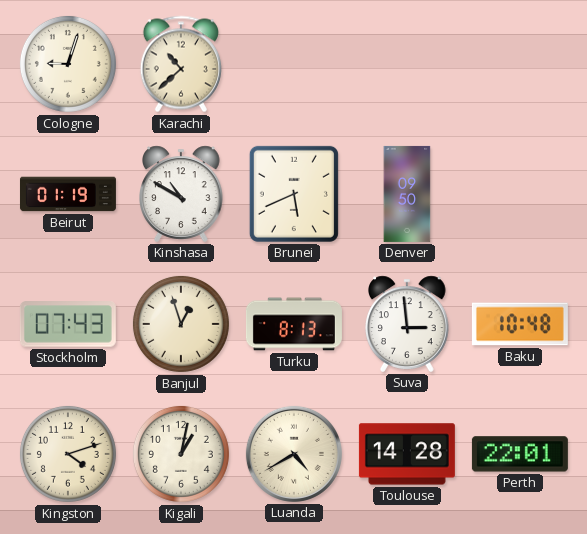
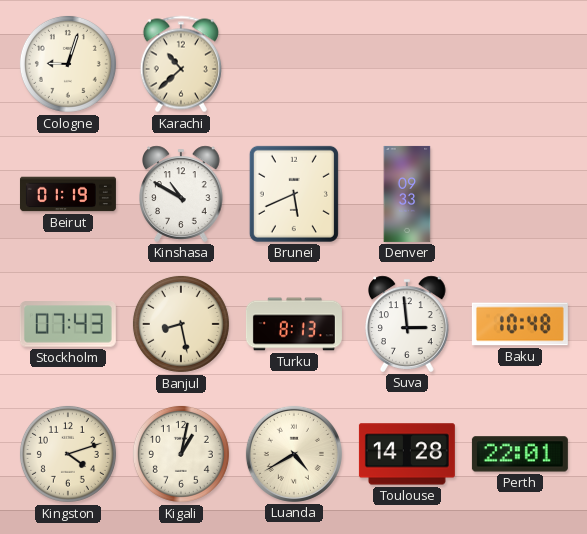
Denver: 09:50 -> 09:33
Banjul: 12:57 -> 8:28
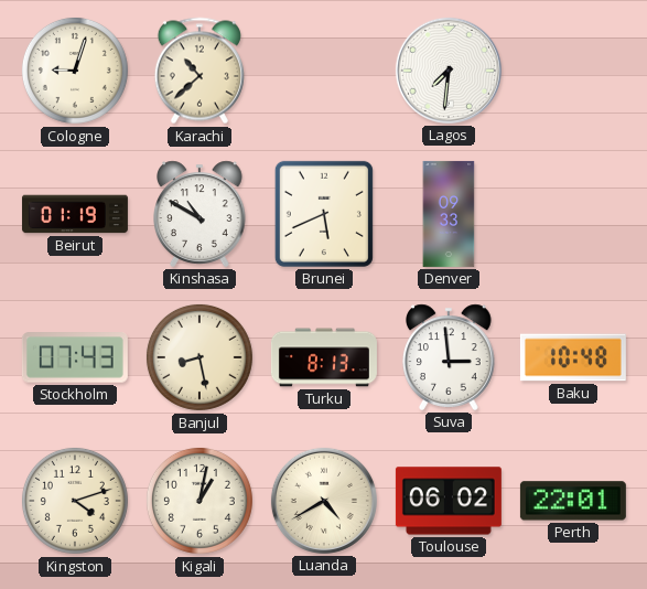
Lagos: none -> 7:31
Toulouse: 14:28 -> 06:02
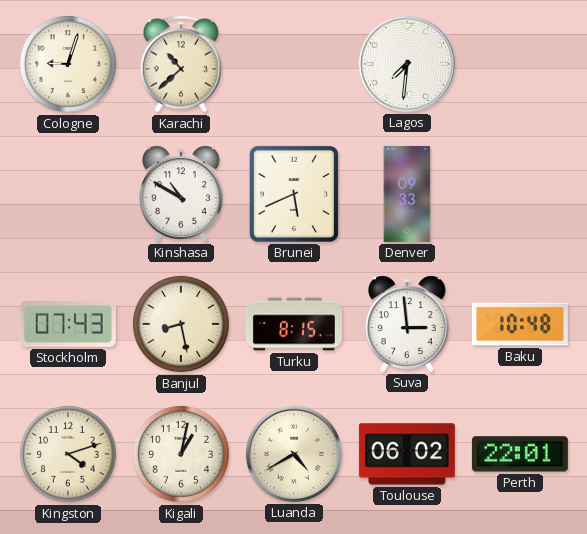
Beirut: 01:19 -> none
Turku: 8:13 -> 8:15
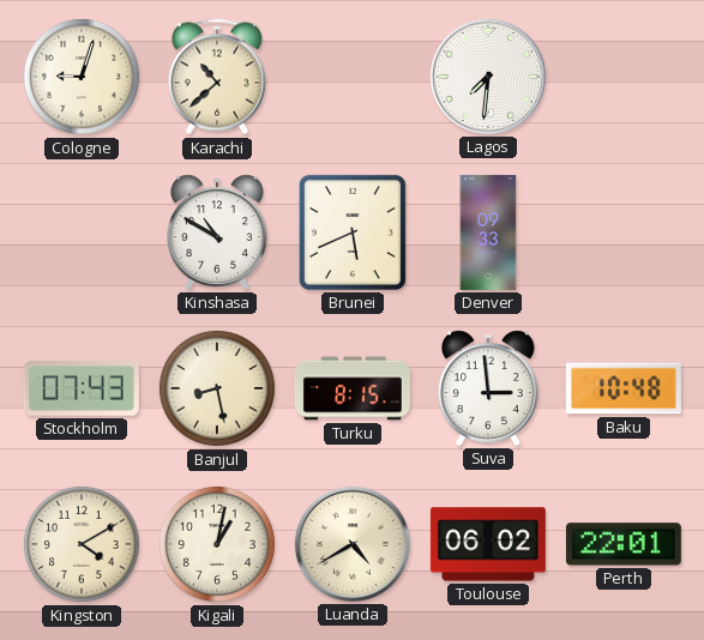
Kingston: 4:12 -> 4:10
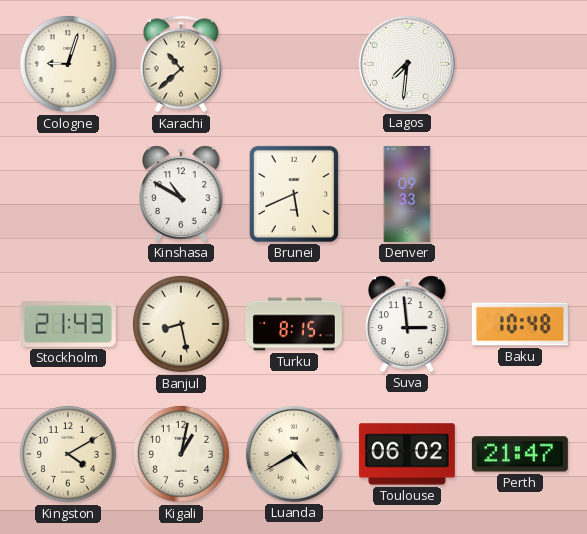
Stockholm: 07:43 -> 21:43
Perth: 22:01 -> 21:47
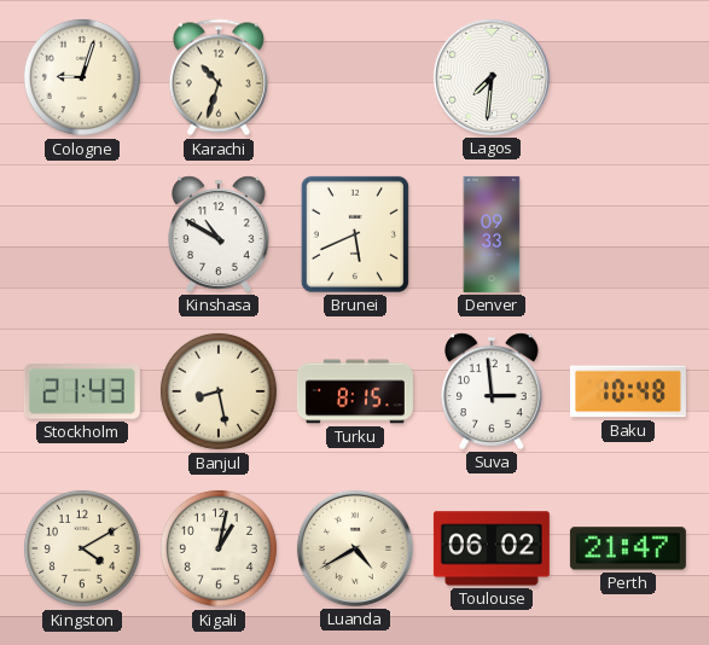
Karachi: 10:38 -> 10:33
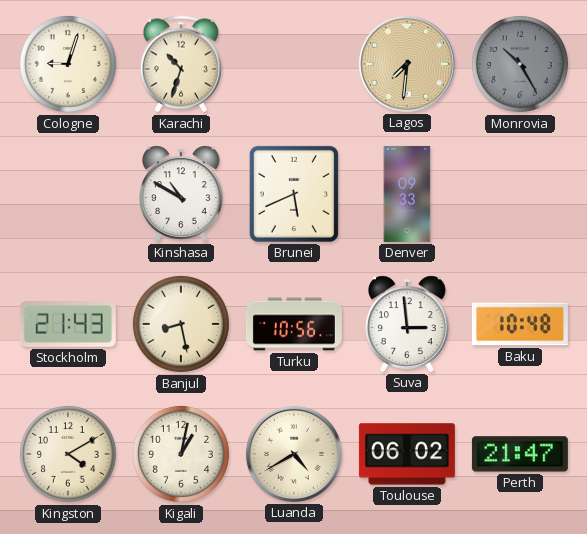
Lagos dial: white -> champagne
Monrovia: none -> 10:25
Turku: 8:15 -> 10:56
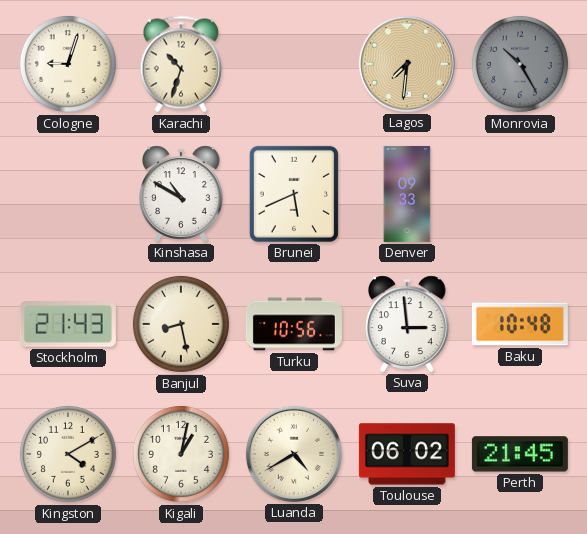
Perth: 21:47 -> 21:45
